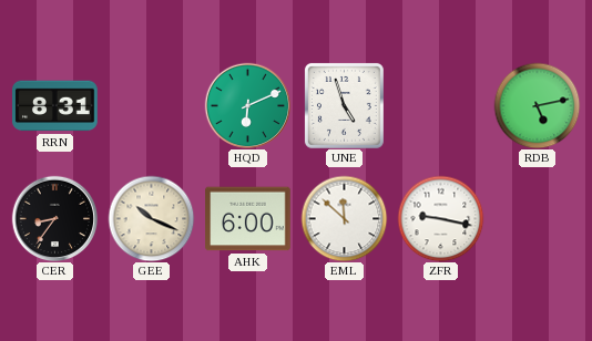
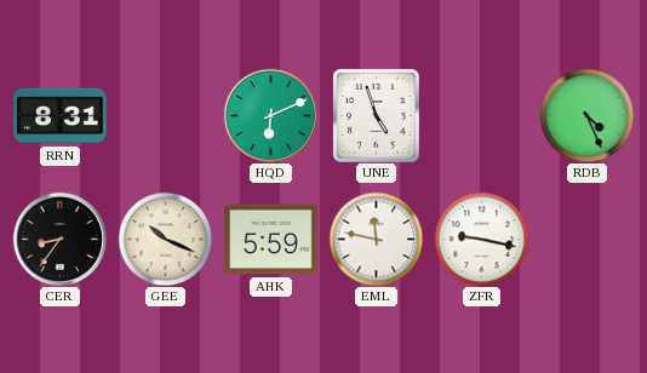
RDB: 5:13 -> 4:26
AHK: 6:00 -> 5:59
EML: 11:52 -> 11:47
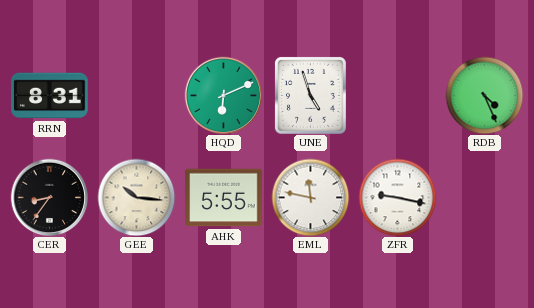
GEE: 10:19 -> 10:16
AHK: 5:59 -> 5:55
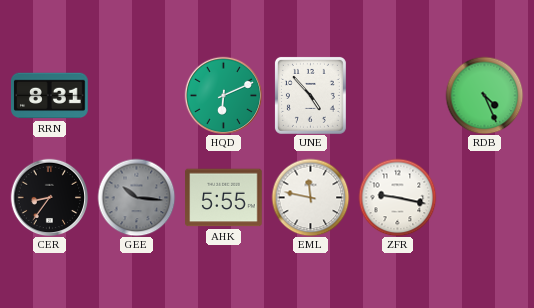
UNE: 4:57 -> 4:53
GEE dial: cream -> grey
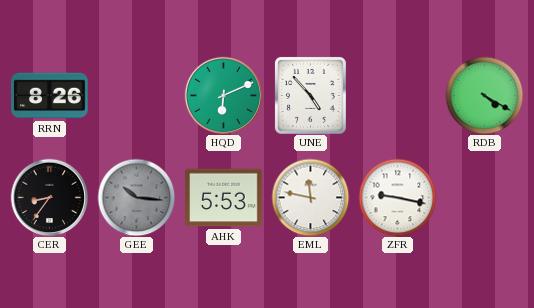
RRN: 8:31 -> 8:26
RDB: 4:26 -> 4:20
AHK: 5:55 -> 5:53
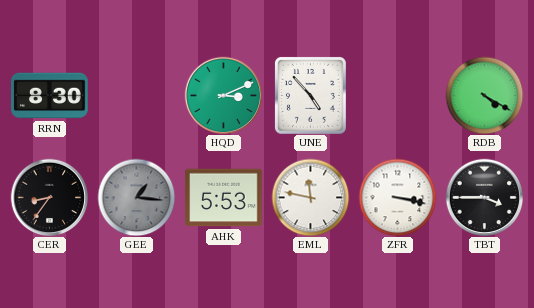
RRN: 8:26 -> 8:30
HQD: 6:11 -> 3:11
GEE: 10:16 -> 1:16
ZFR: 9:17 -> 3:17
TBT: none -> 3:45
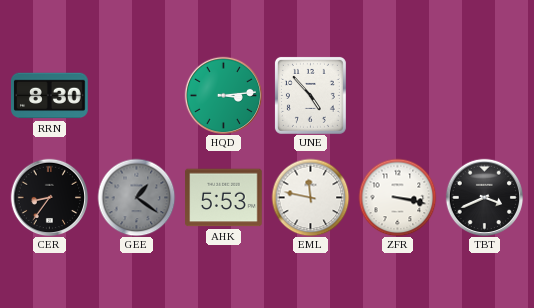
HQD: 3:11 -> 3:14
RDB: 4:20 -> none
GEE: 1:16 -> 1:21
TBT: 3:45 -> 3:41
